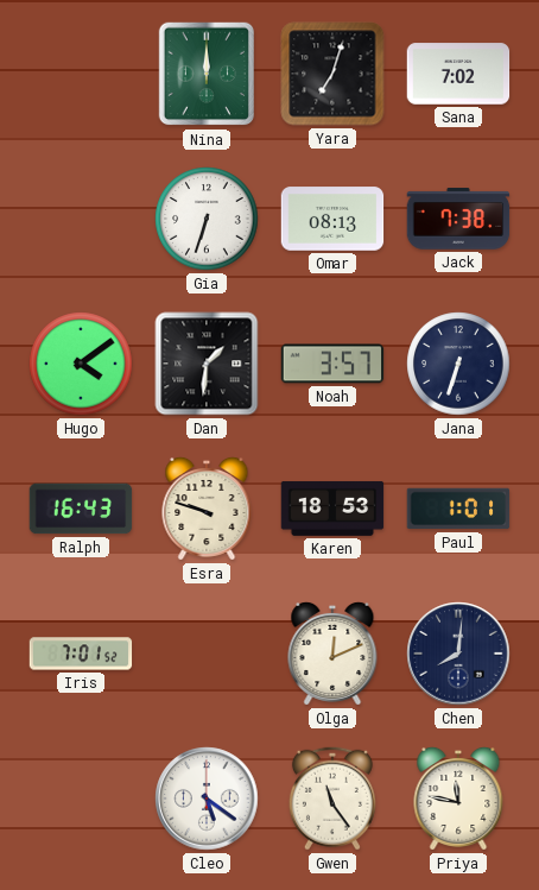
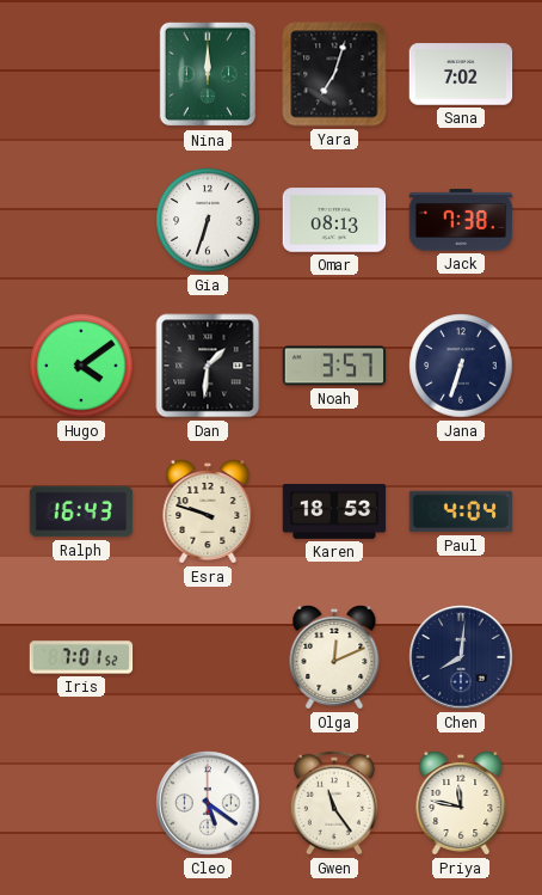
Paul: 1:01 -> 4:04
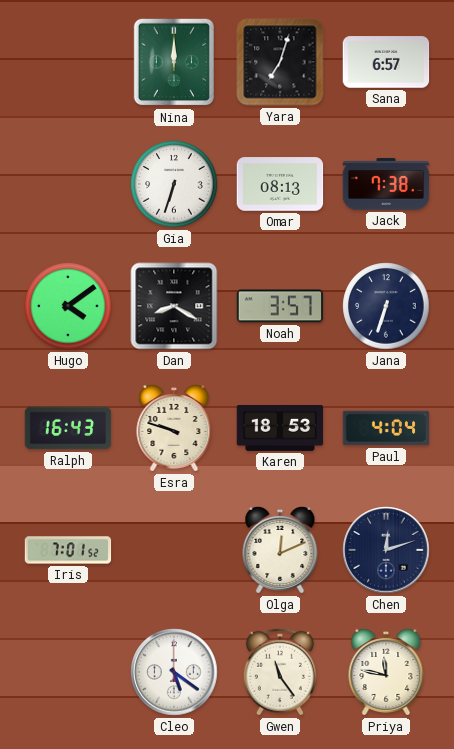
Sana: 7:02 -> 6:57
Dan: 1:31 -> 8:20
Chen: 8:01 -> 12:12
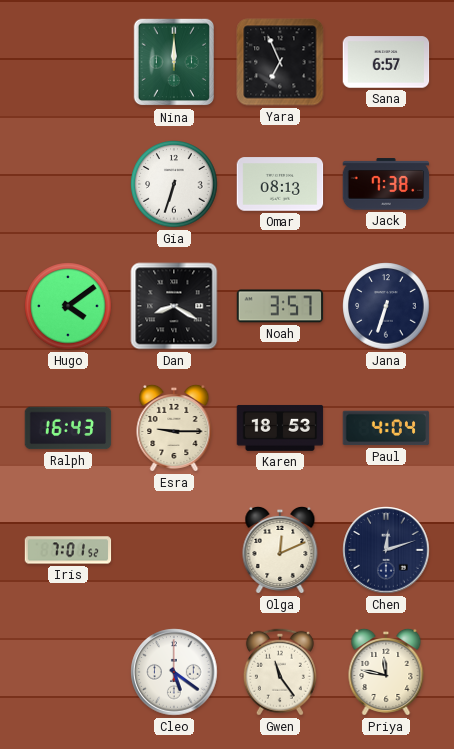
Yara: 7:03 -> 6:56
Esra: 9:48 -> 9:15
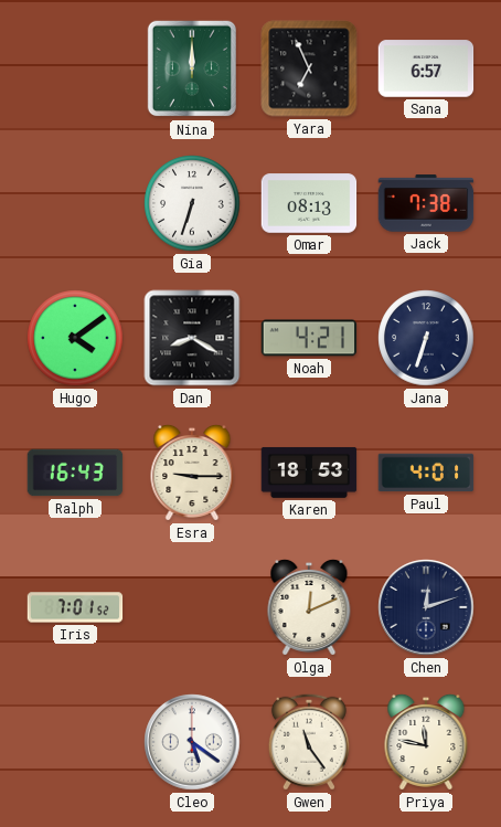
Noah: 3:57 -> 4:21
Paul: 4:04 -> 4:01
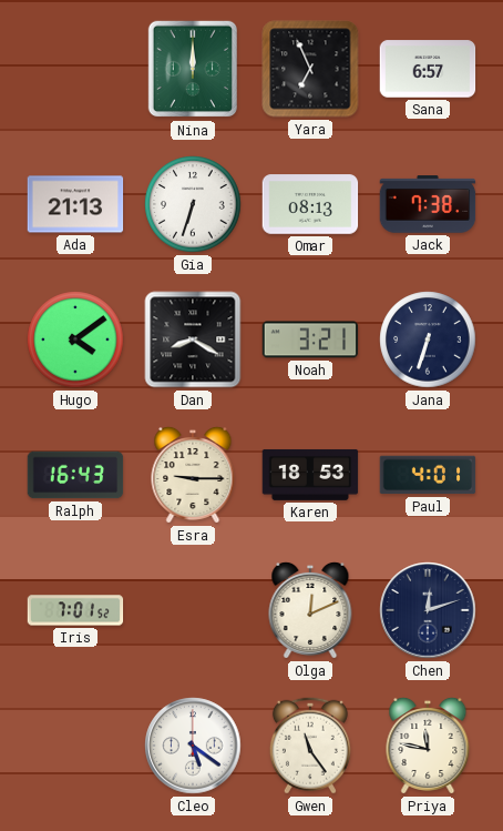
Ada: none -> 21:13
Noah: 4:21 -> 3:21
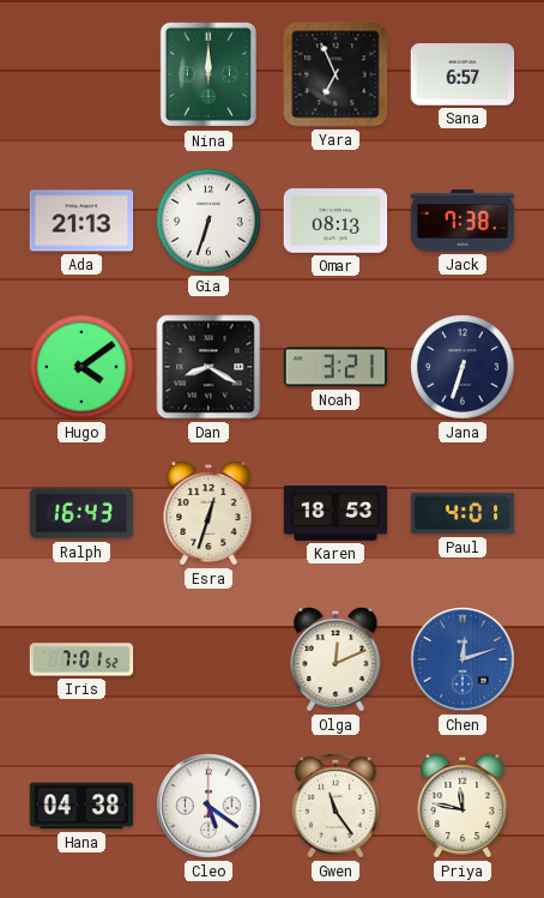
Esra: 9:15 -> 12:33
Chen dial: navy -> blue
Hana: none -> 04:38
